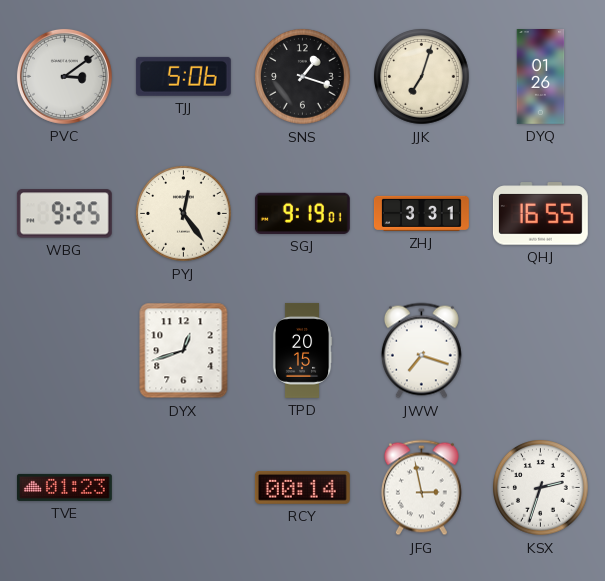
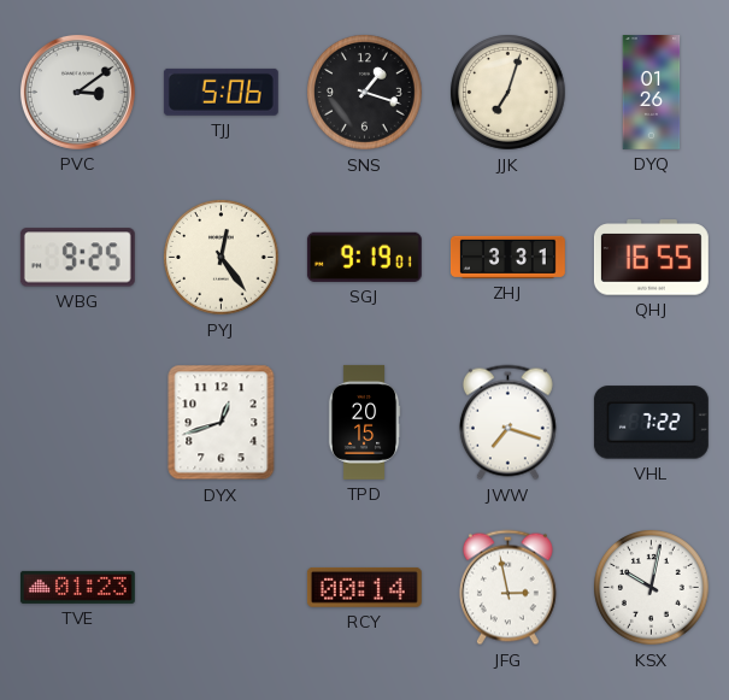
VHL: none -> 7:22
KSX: 2:33 -> 10:02
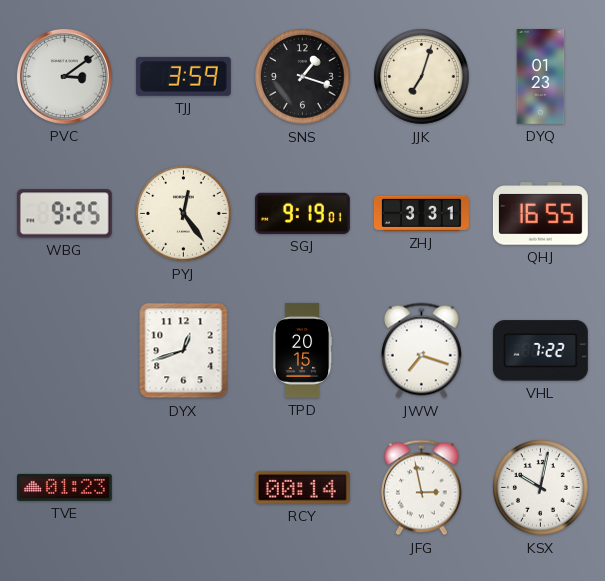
TJJ: 5:06 -> 3:59
DYQ: 01:26 -> 01:23
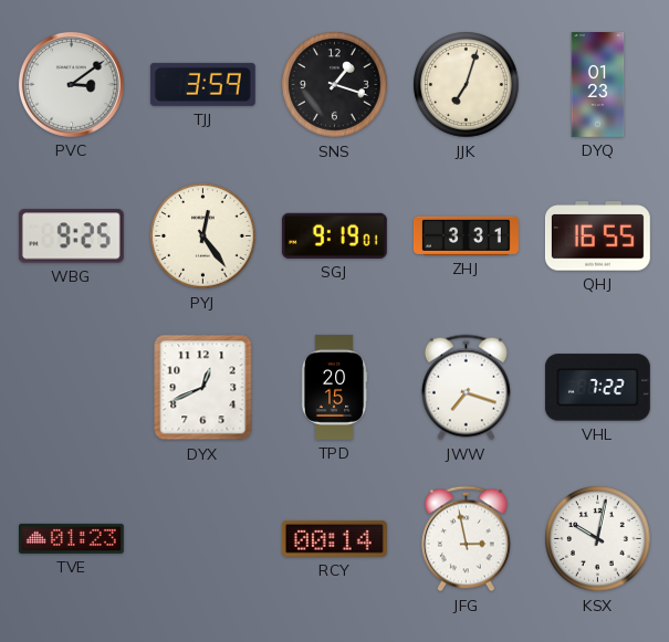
DYX: 12:42 -> 12:41
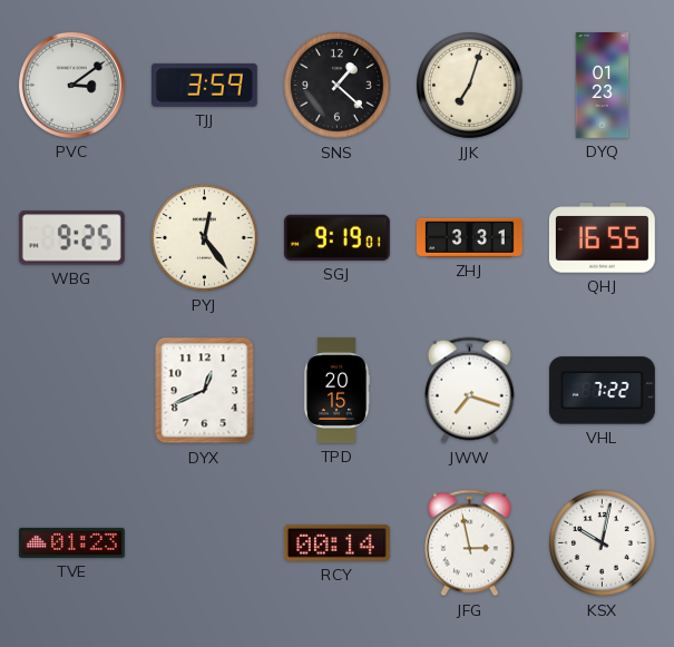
SNS: 1:18 -> 1:22
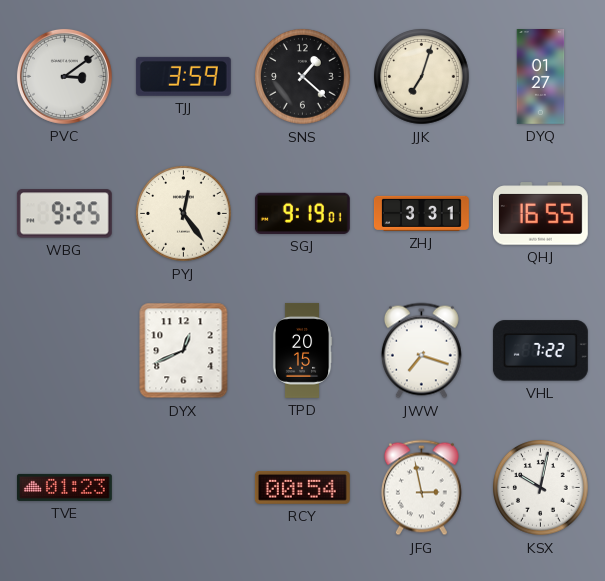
DYQ: 01:23 -> 01:27
RCY: 00:14 -> 00:54
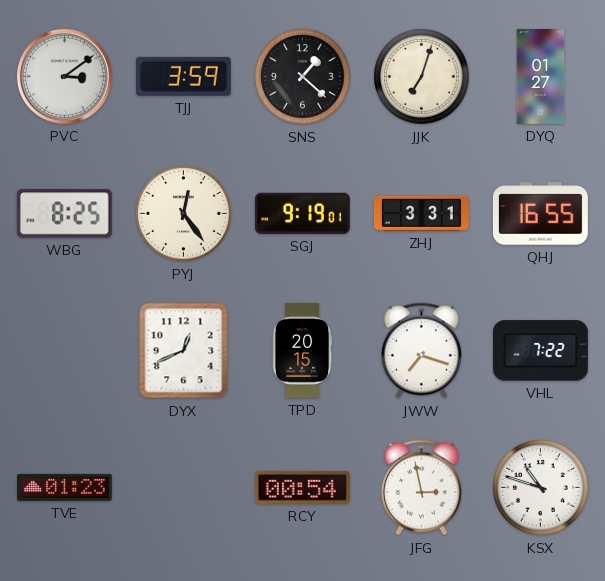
WBG: 9:25 -> 8:25
KSX: 10:02 -> 10:48
